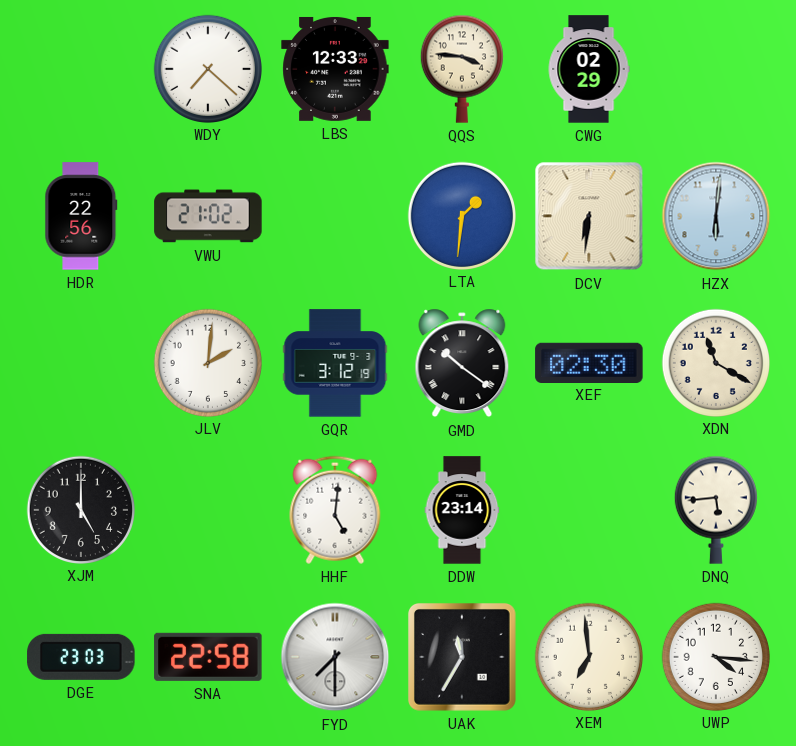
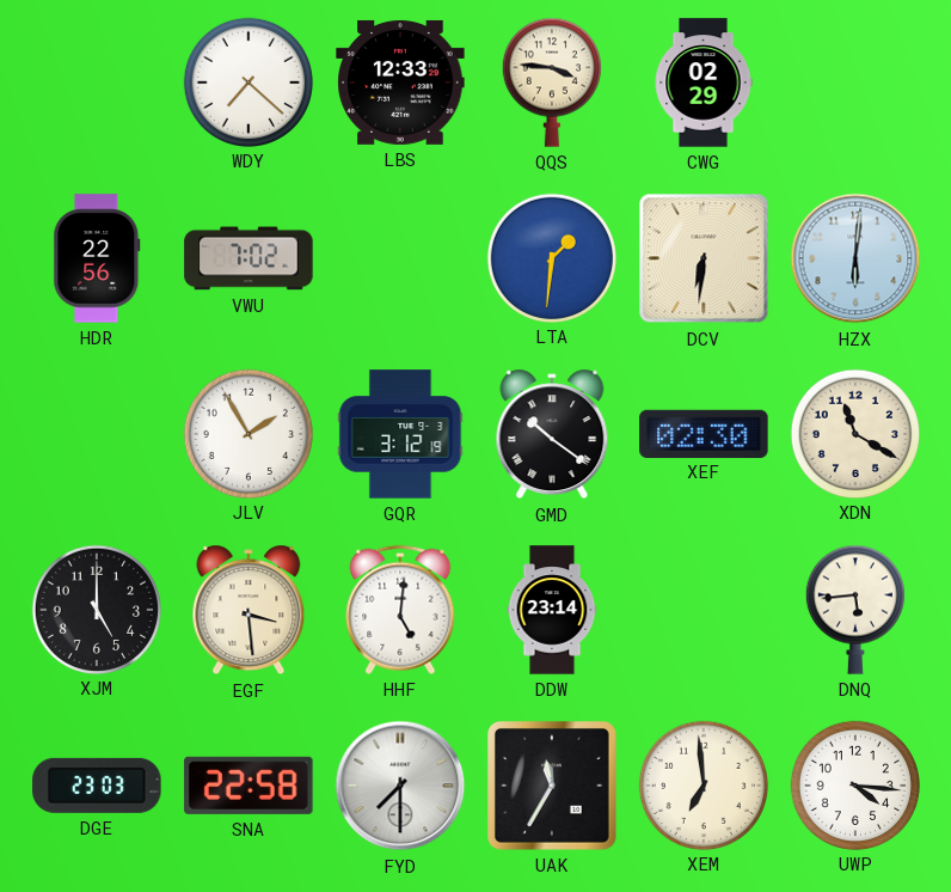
VWU: 21:02 -> 7:02
JLV: 2:01 -> 1:55
EGF: none -> 3:29
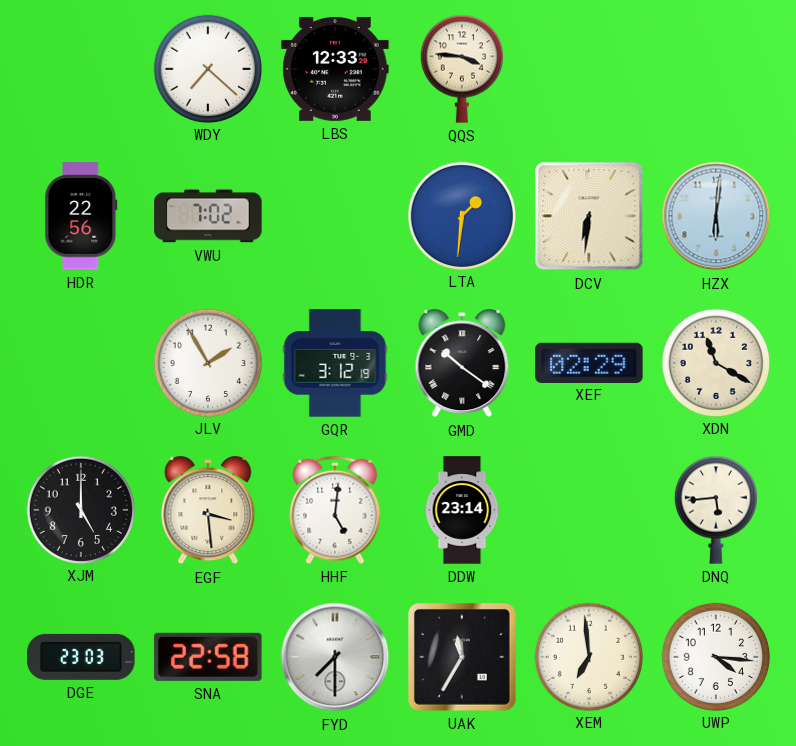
CWG: 02:29 -> none
XEF: 02:30 -> 02:29
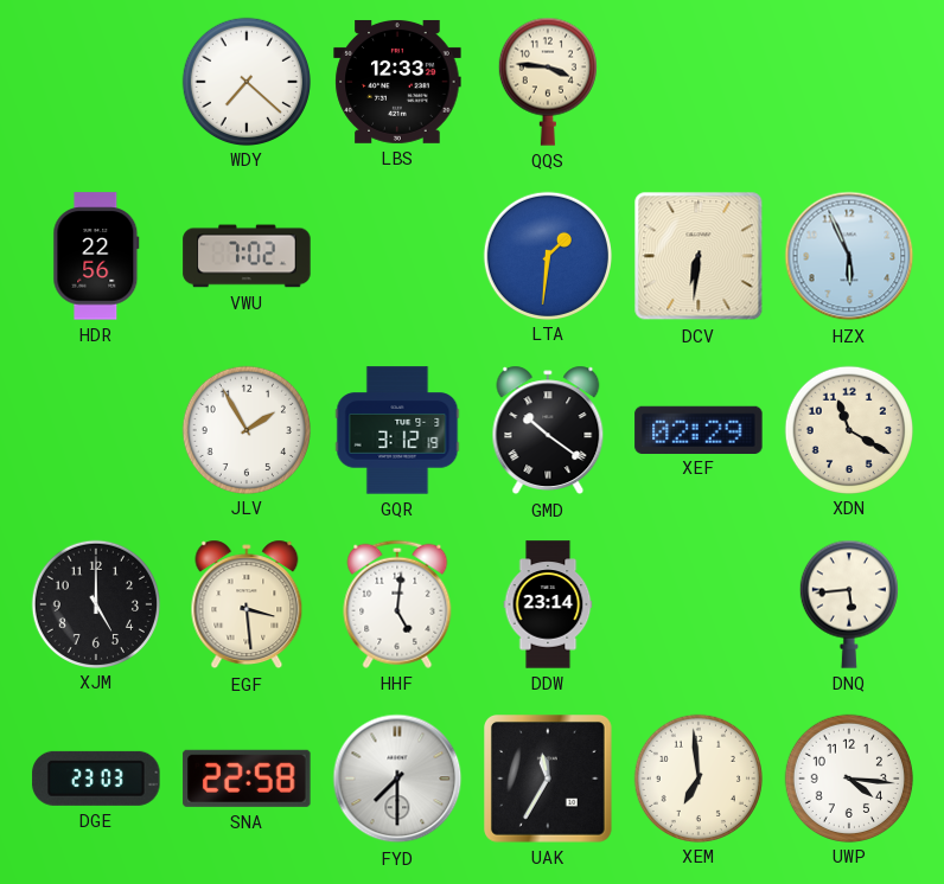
HZX: 6:01 -> 5:56
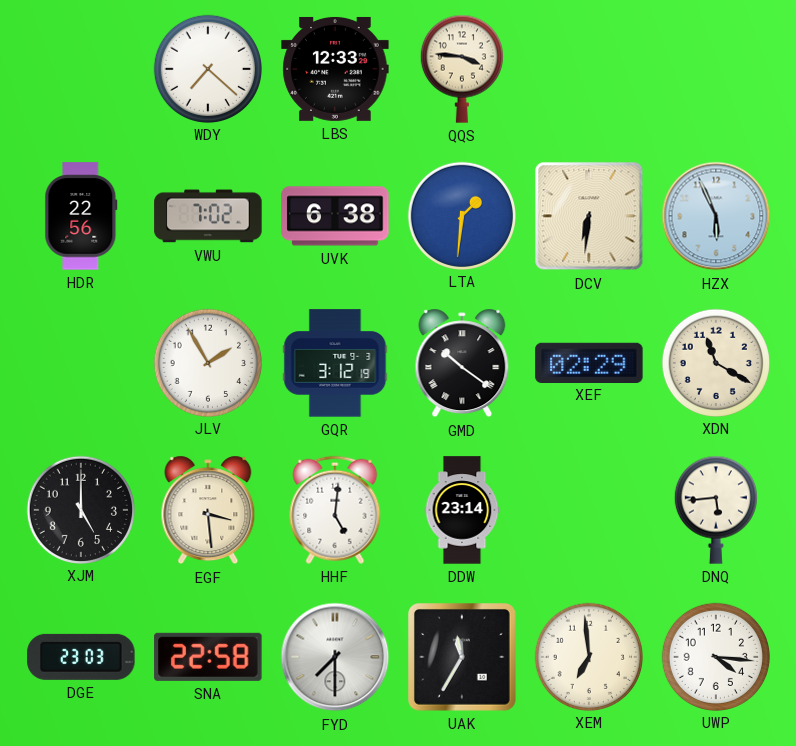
UVK: none -> 6:38
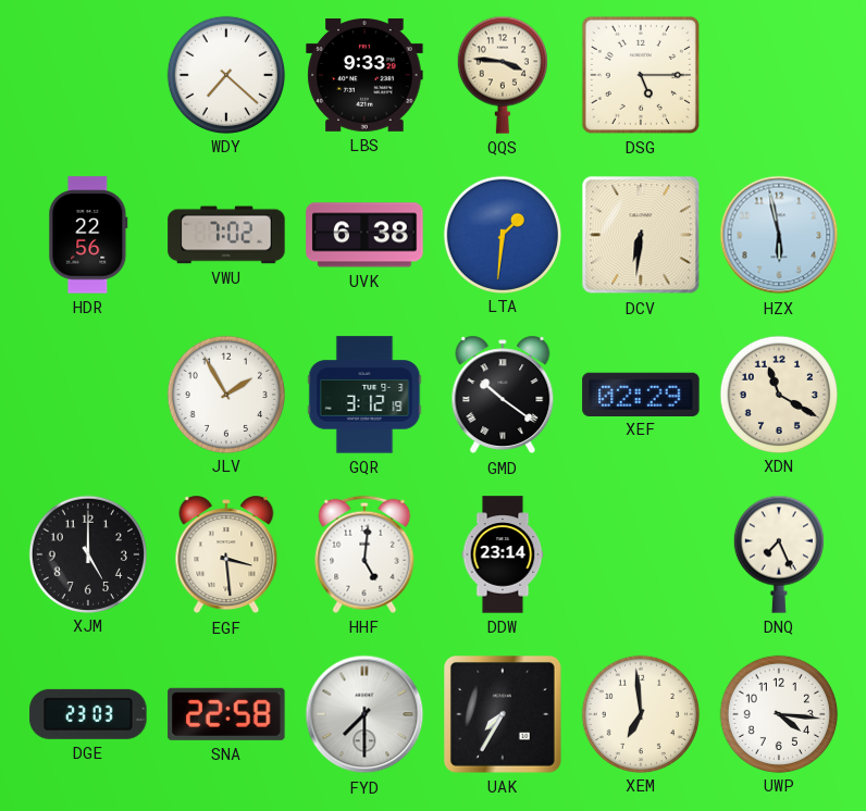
LBS: 12:33 -> 9:33
DSG: none -> 5:15
HZX: 5:56 -> 5:58
DNQ: 5:44 -> 7:26
UAK: 11:35 -> 7:35
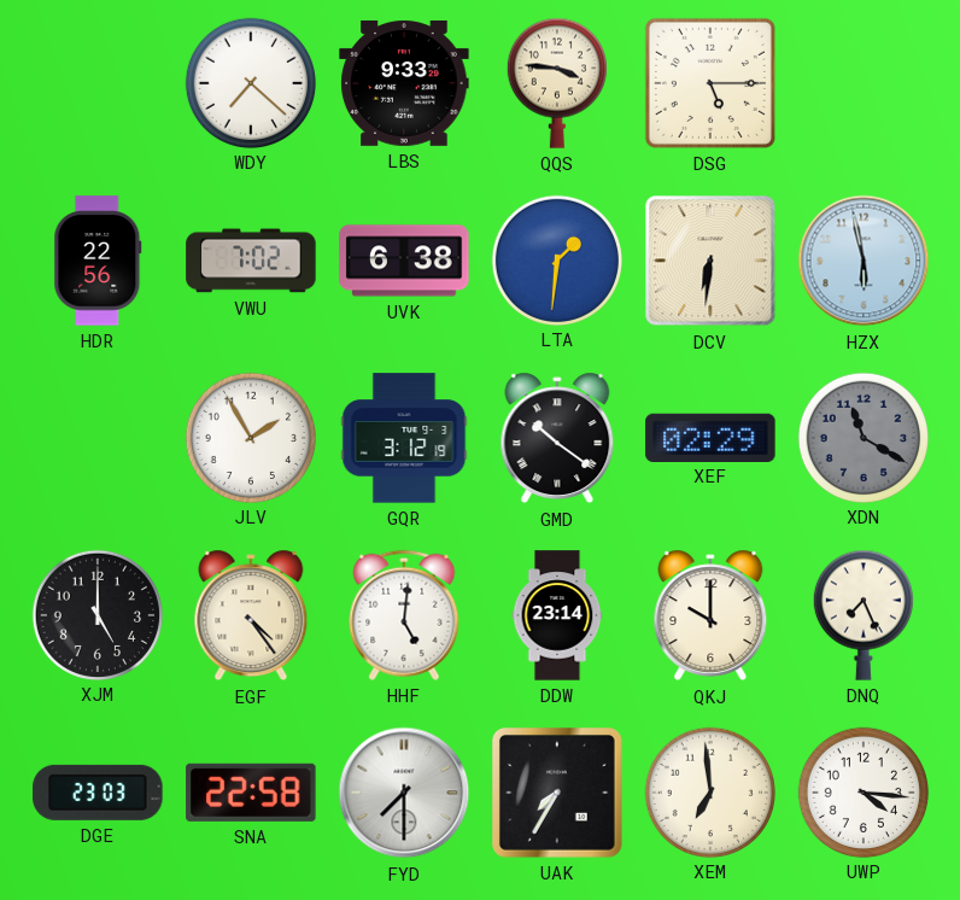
XDN dial: cream -> grey
EGF: 3:29 -> 4:24
QKJ: none -> 10:00
